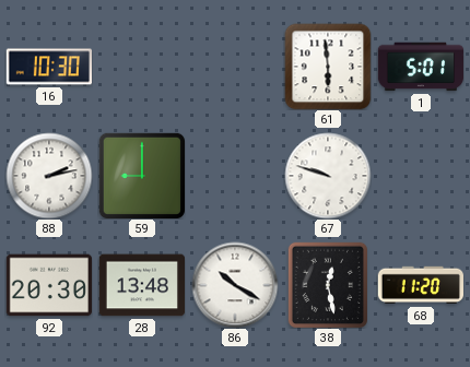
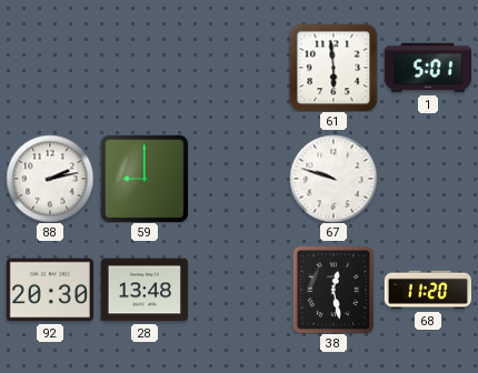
16: 10:30 -> none
86: 10:20 -> none
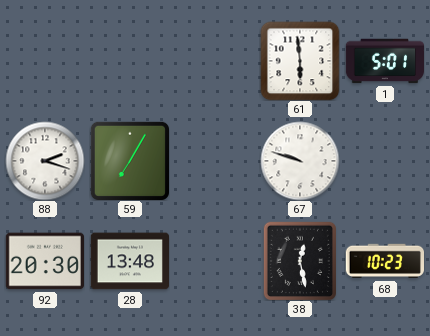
88: 2:13 -> 2:18
59: 9:00 -> 7:05
68: 11:20 -> 10:23
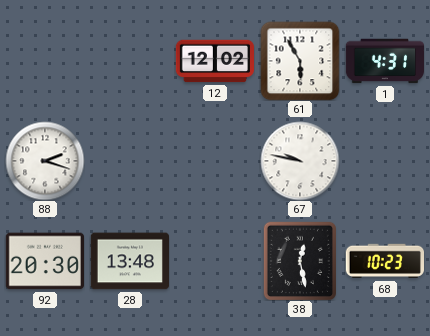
12: none -> 12:02
61: 5:59 -> 5:55
1: 5:01 -> 4:31
59: 7:05 -> none
67: 9:48 -> 9:47
